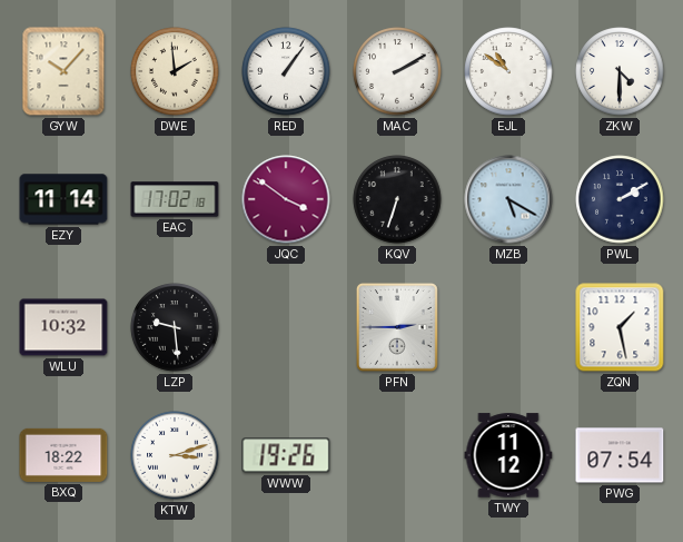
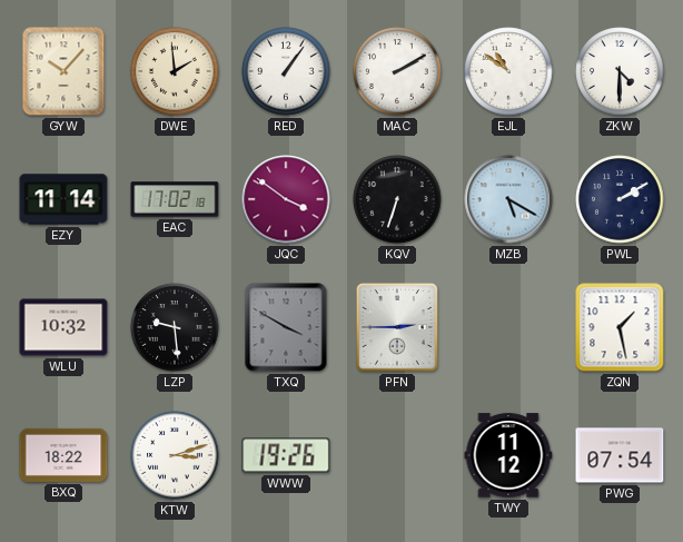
TXQ: none -> 3:50
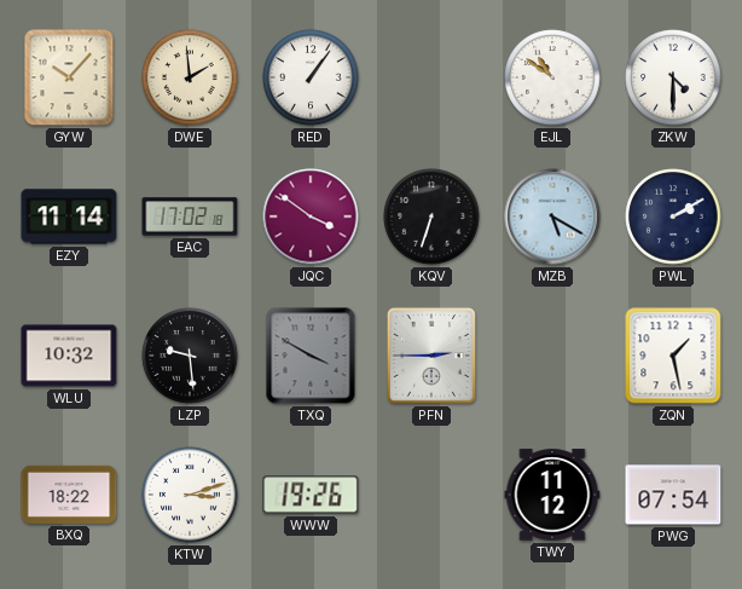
MAC: 2:10 -> none
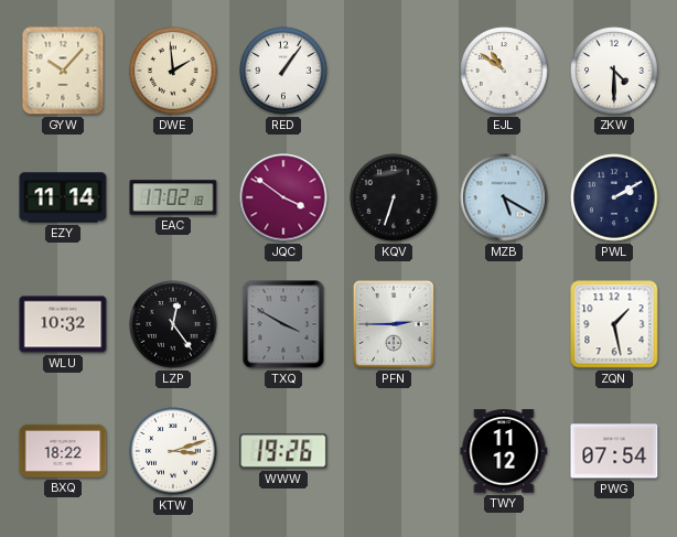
LZP: 9:29 -> 12:24
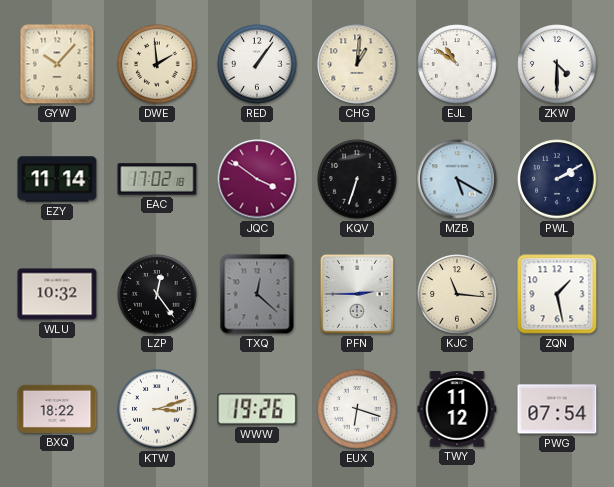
CHG: none -> 1:01
TXQ: 3:50 -> 12:22
KJC: none -> 11:16
EUX: none -> 6:18
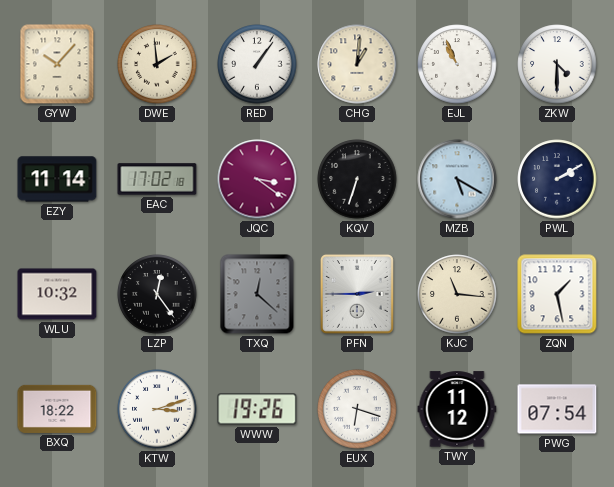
EJL: 10:51 -> 10:56
JQC: 3:51 -> 3:21
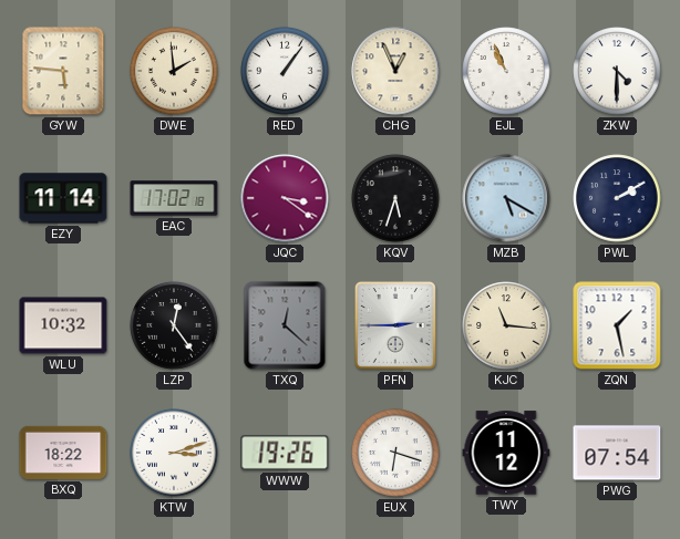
GYW: 10:07 -> 5:46
CHG: 1:01 -> 12:56
KQV: 6:33 -> 5:33
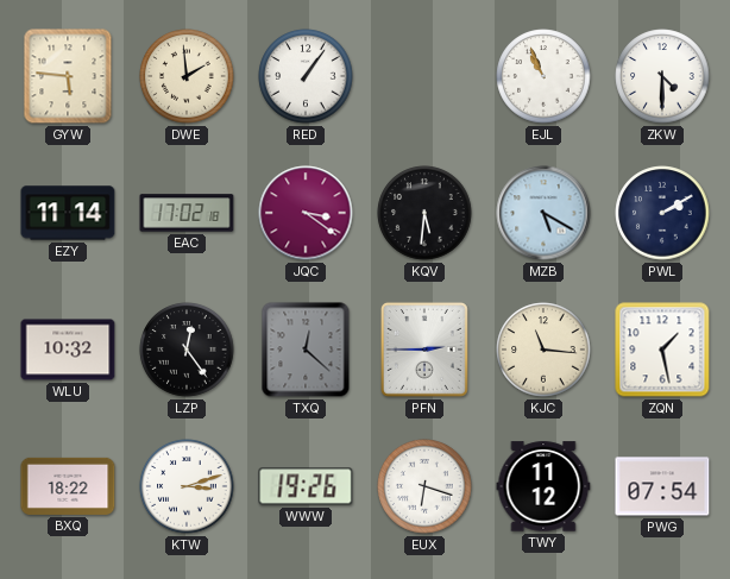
CHG: 12:56 -> none
KQV: 5:33 -> 5:31
